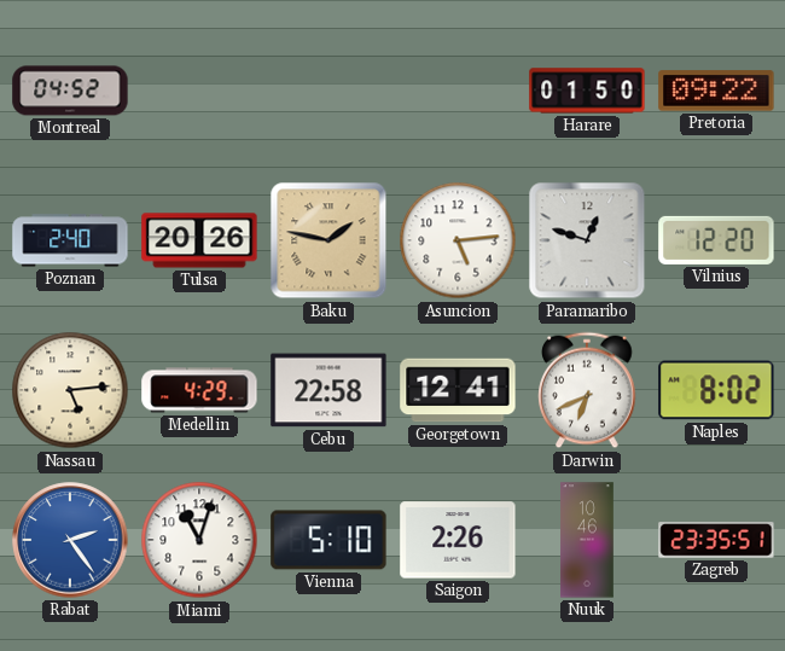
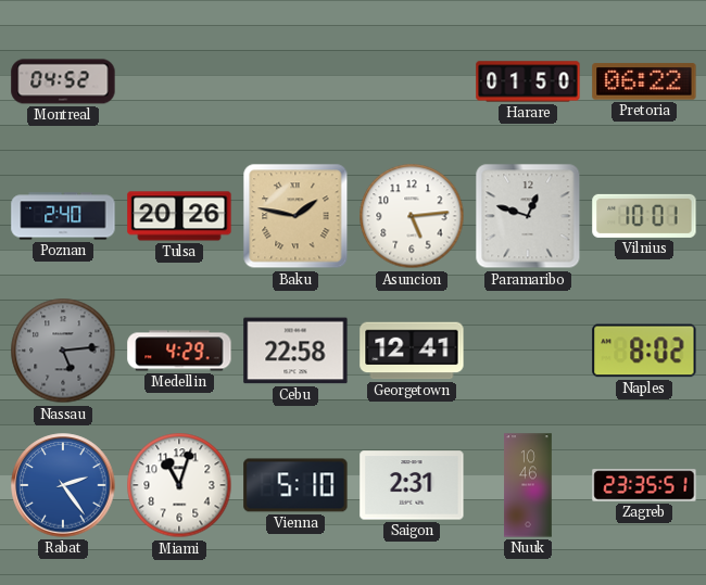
Pretoria: 09:22 -> 06:22
Vilnius: 12:20 -> 10:01
Nassau dial: cream -> grey
Darwin: 6:41 -> none
Saigon: 2:26 -> 2:31
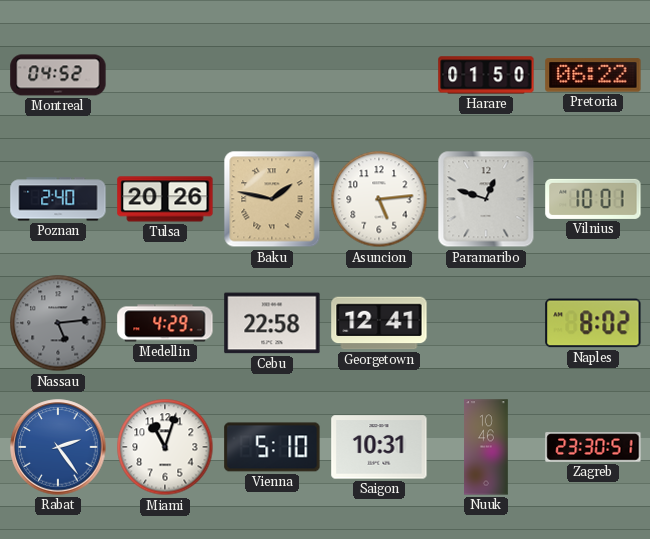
Saigon: 2:31 -> 10:31
Zagreb: 23:35 -> 23:30
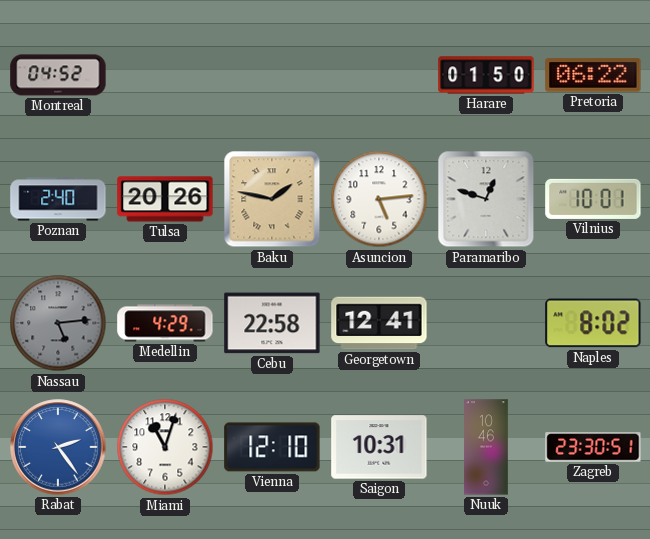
Vienna: 5:10 -> 12:10
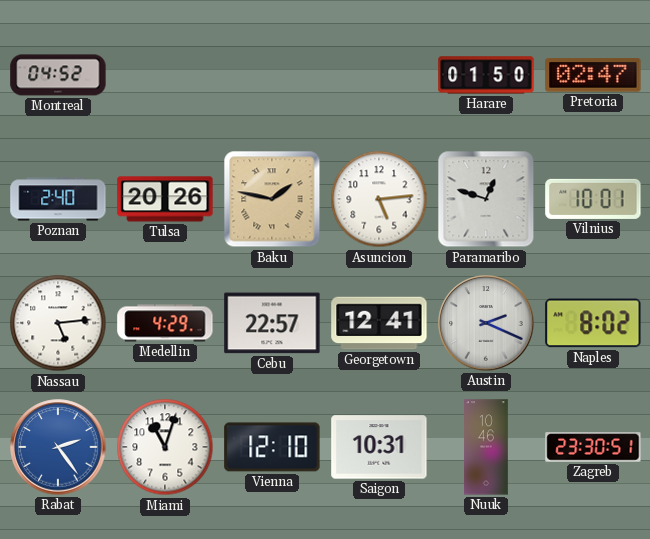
Pretoria: 06:22 -> 02:47
Nassau dial: grey -> white
Cebu: 22:58 -> 22:57
Austin: none -> 2:19
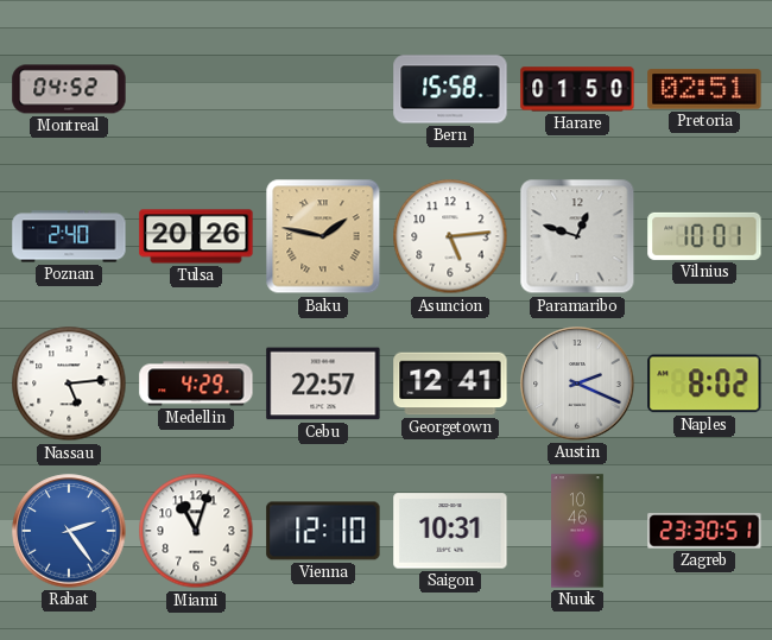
Bern: none -> 15:58
Pretoria: 02:47 -> 02:51
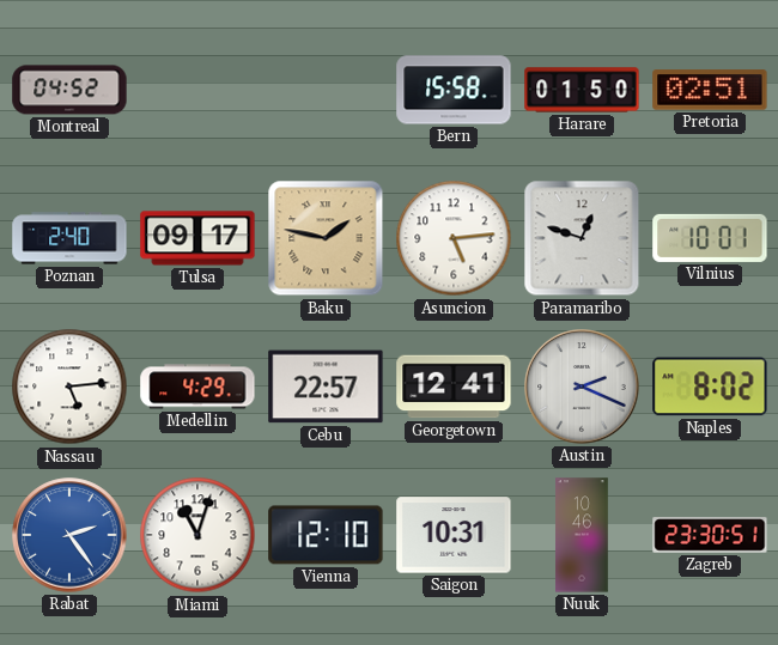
Tulsa: 20:26 -> 09:17
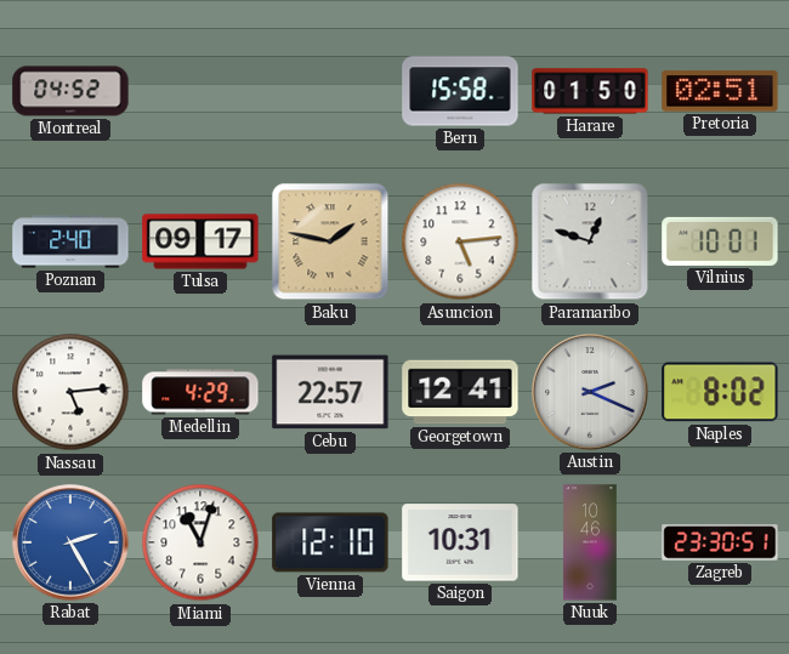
Rabat: 2:24 -> 2:25
